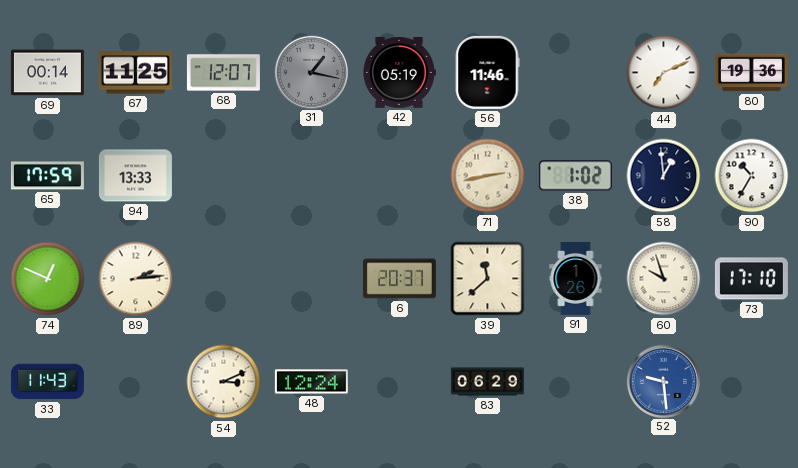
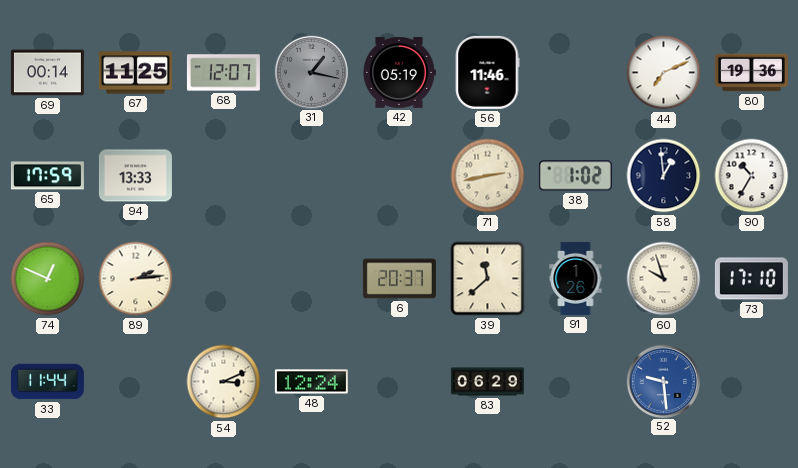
33: 11:43 -> 11:44
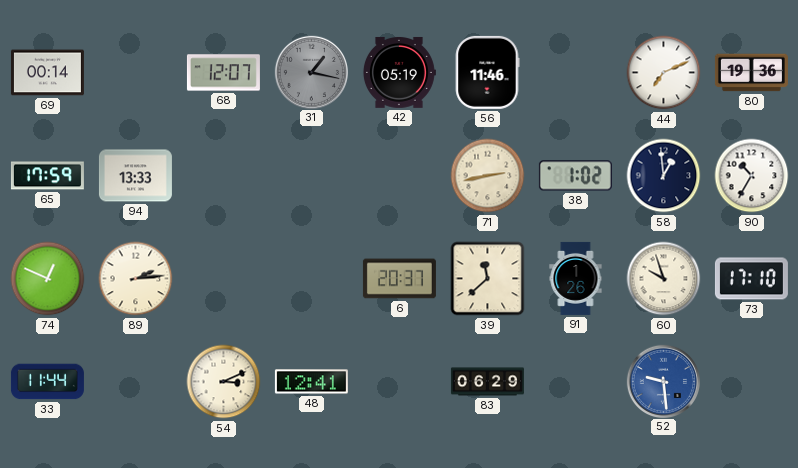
67: 11:25 -> none
48: 12:24 -> 12:41
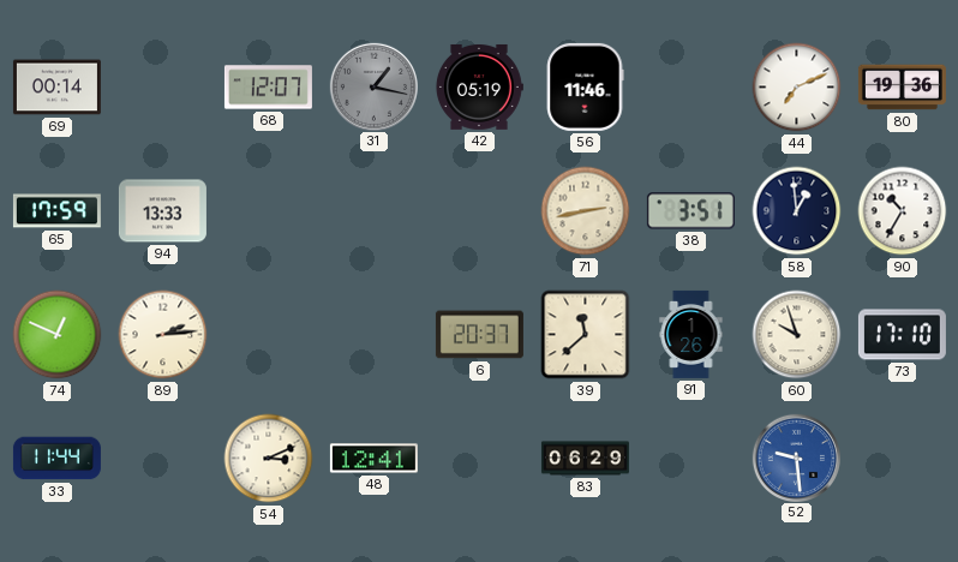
38: 1:02 -> 3:51
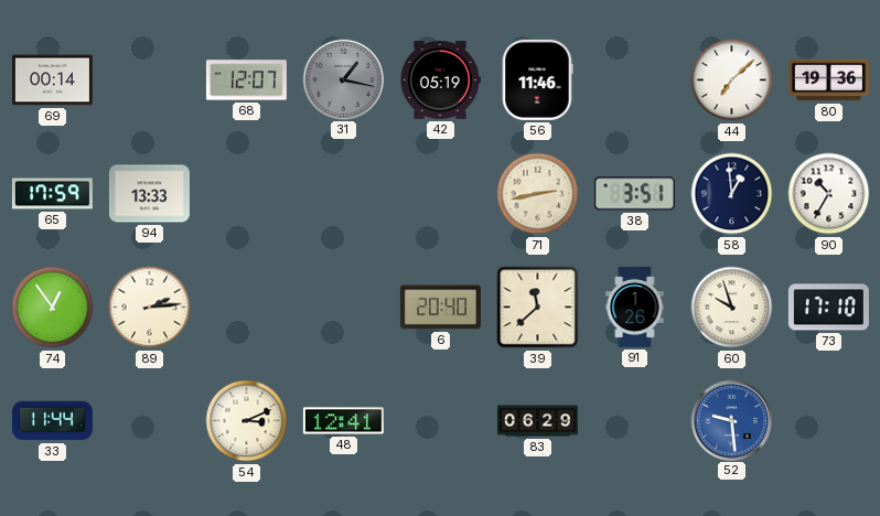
44: 7:11 -> 7:08
74: 12:49 -> 12:54
6: 20:37 -> 20:40
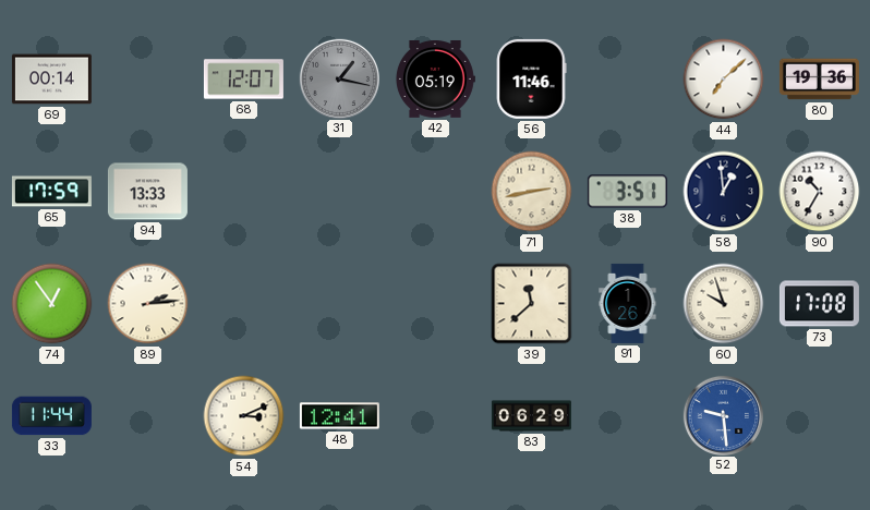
6: 20:40 -> none
73: 17:10 -> 17:08
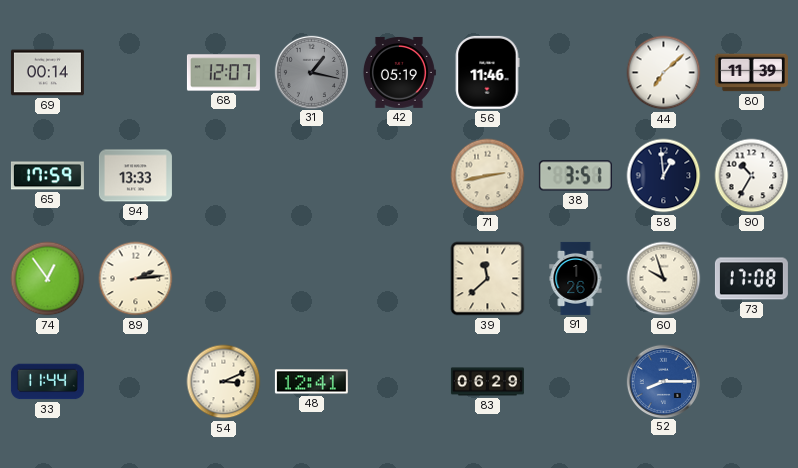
80: 19:36 -> 11:39
52: 9:29 -> 8:15
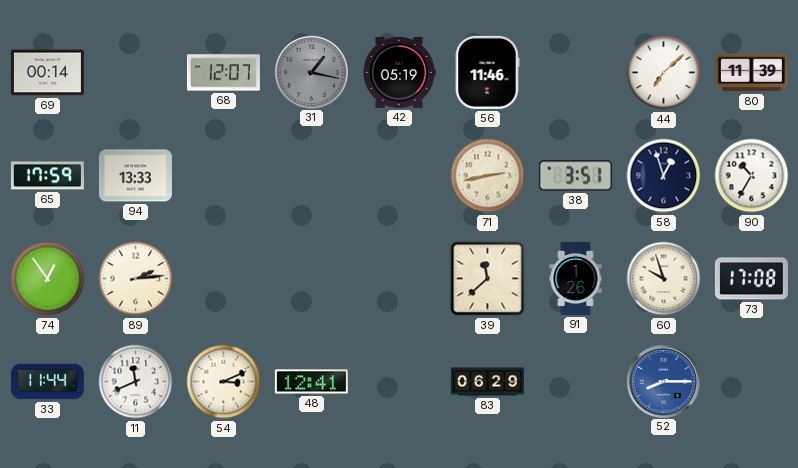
58: 12:59 -> 12:57
11: none -> 11:41
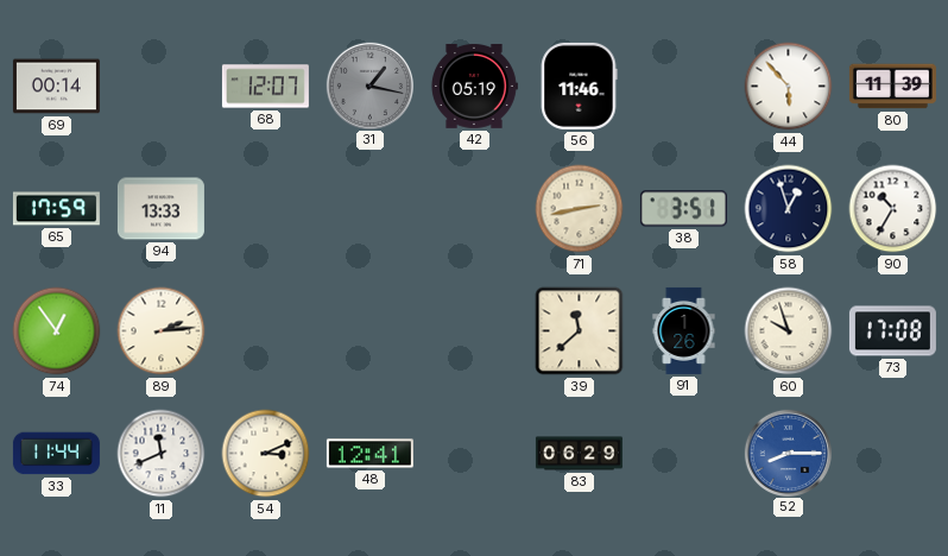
44: 7:08 -> 5:53
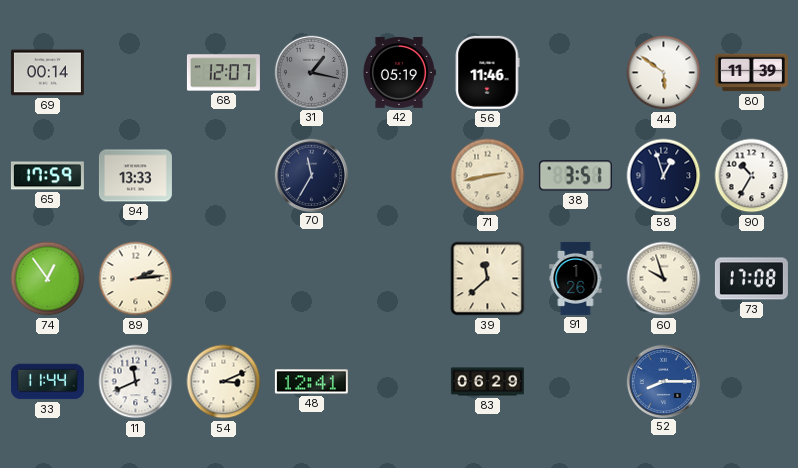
44: 5:53 -> 5:51
70: none -> 11:35
